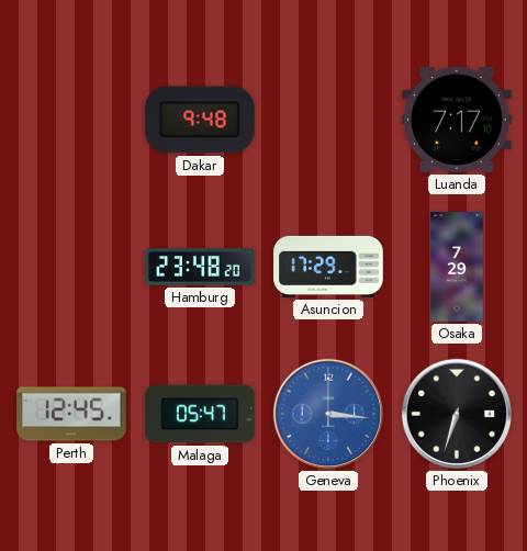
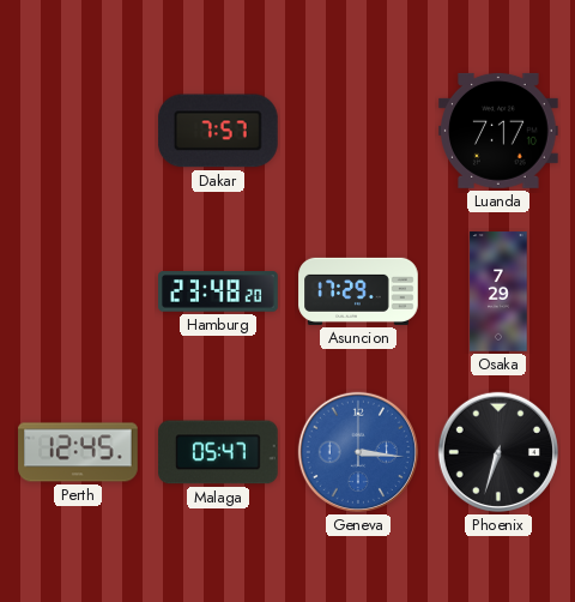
Dakar: 9:48 -> 7:57
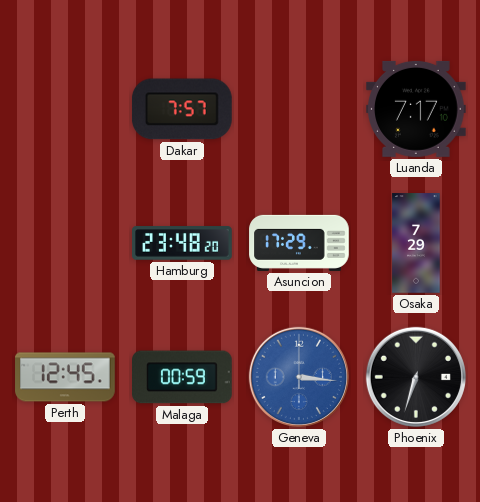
Malaga: 05:47 -> 00:59
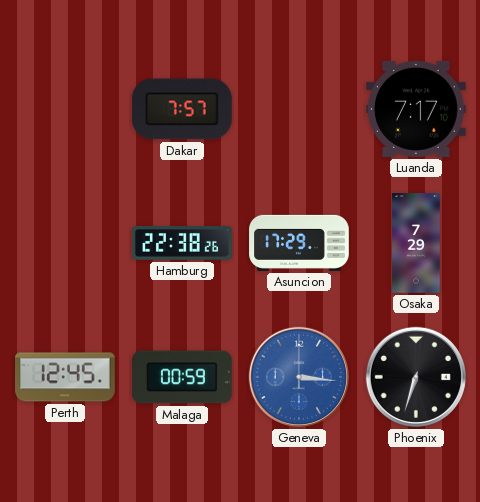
Hamburg: 23:48 -> 22:38
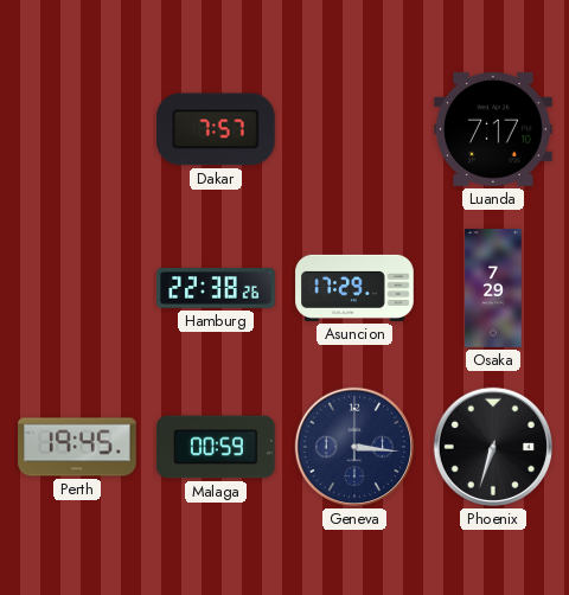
Perth: 12:45 -> 19:45
Geneva dial: blue -> navy
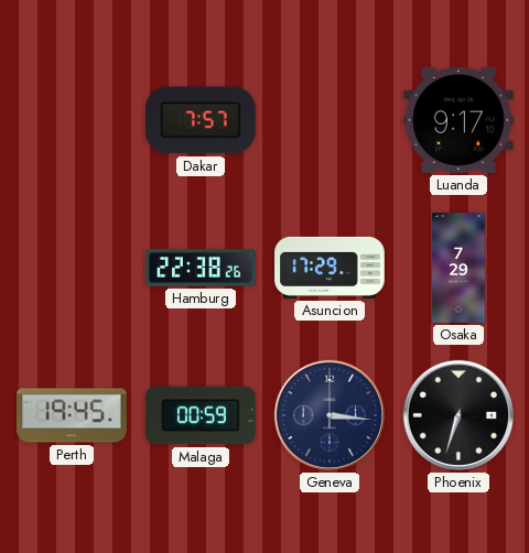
Luanda: 7:17 -> 9:17
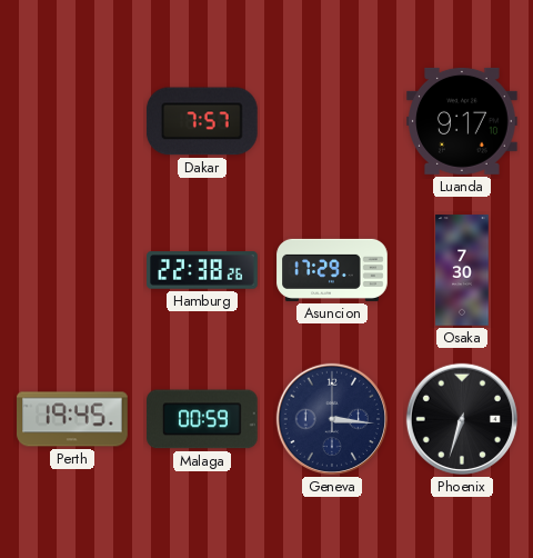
Osaka: 7:29 -> 7:30
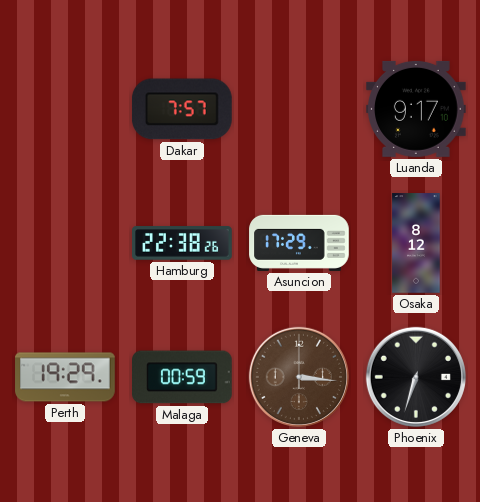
Osaka: 7:30 -> 8:12
Perth: 19:45 -> 19:29
Geneva dial: navy -> brown
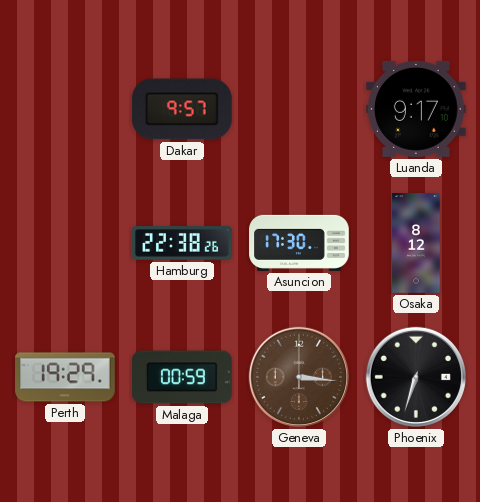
Dakar: 7:57 -> 9:57
Asuncion: 17:29 -> 17:30
